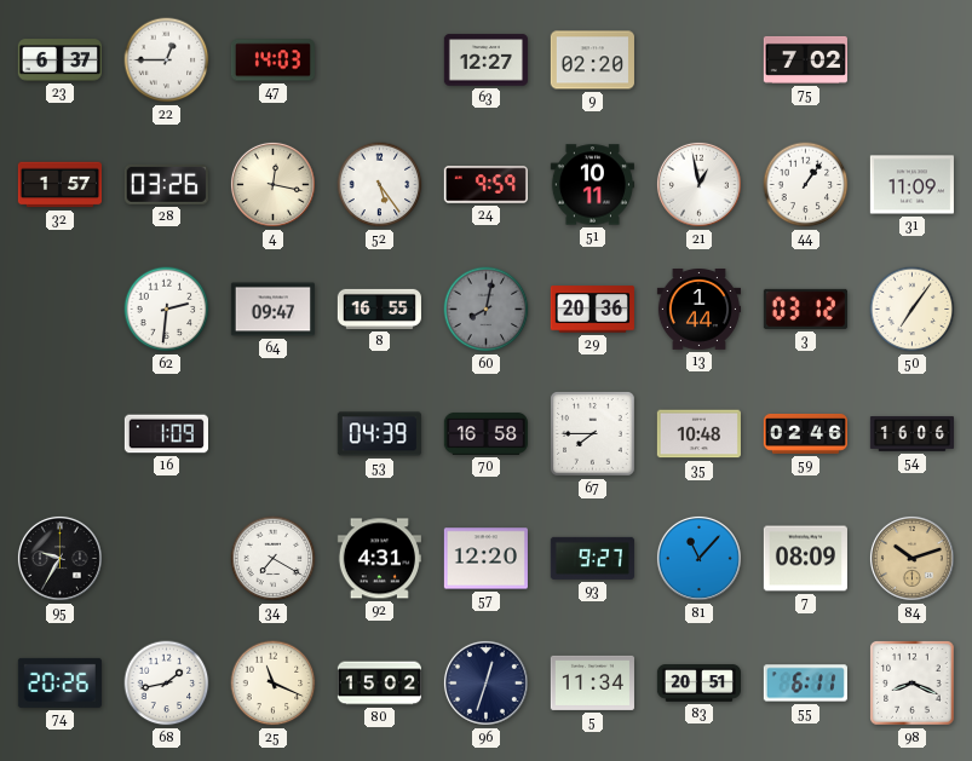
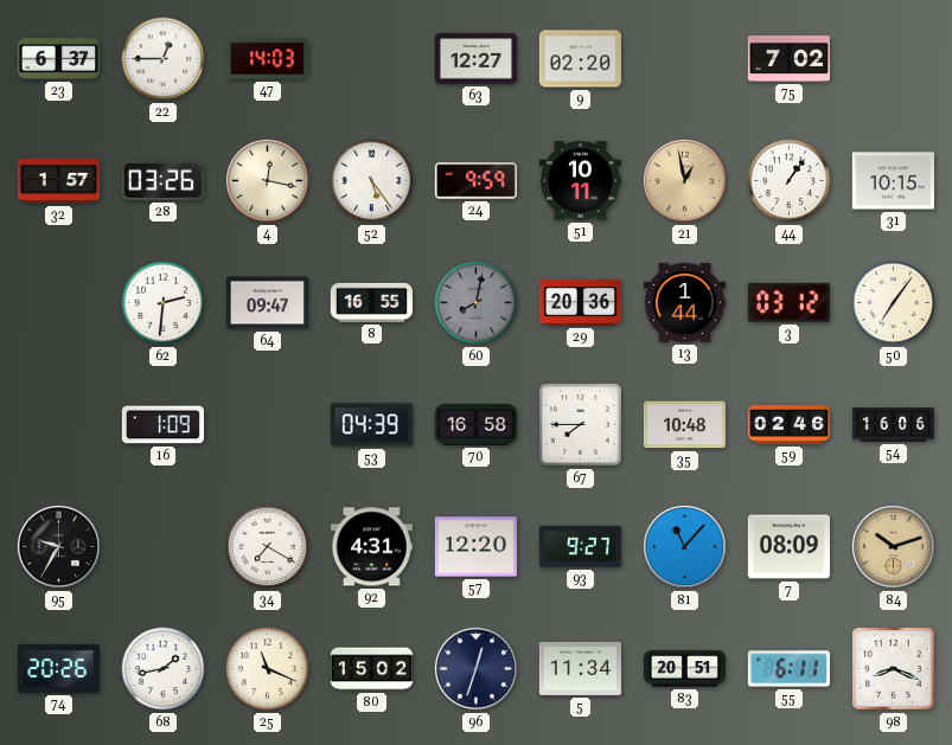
21 dial: white -> champagne
31: 11:09 -> 10:15
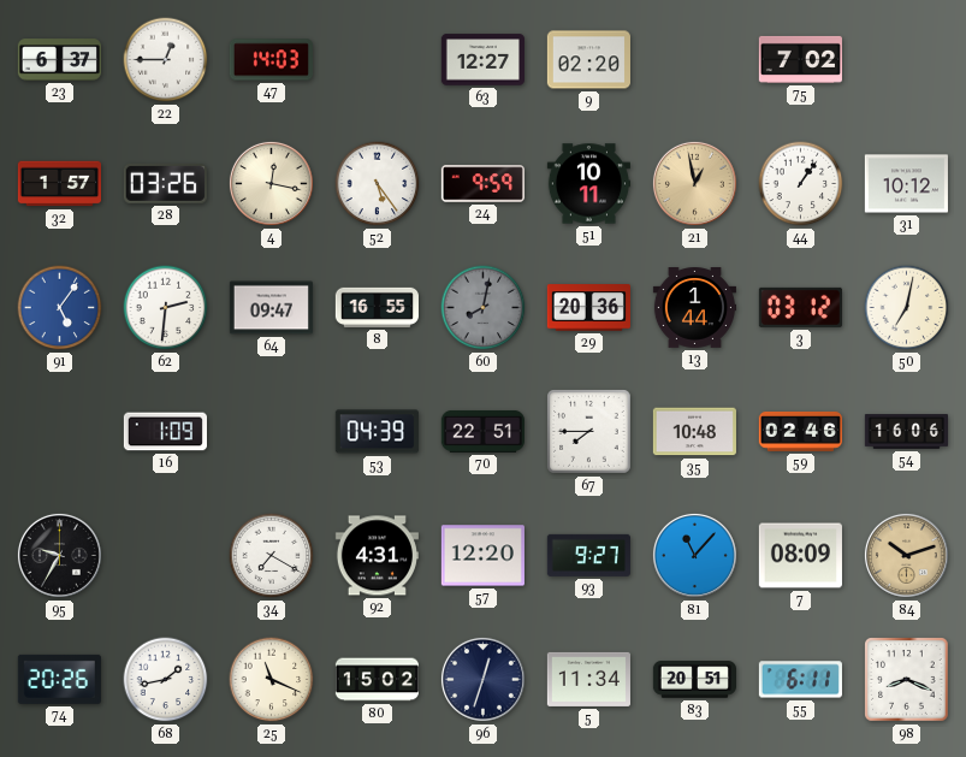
31: 10:15 -> 10:12
91: none -> 5:06
50: 7:06 -> 7:02
70: 16:58 -> 22:51
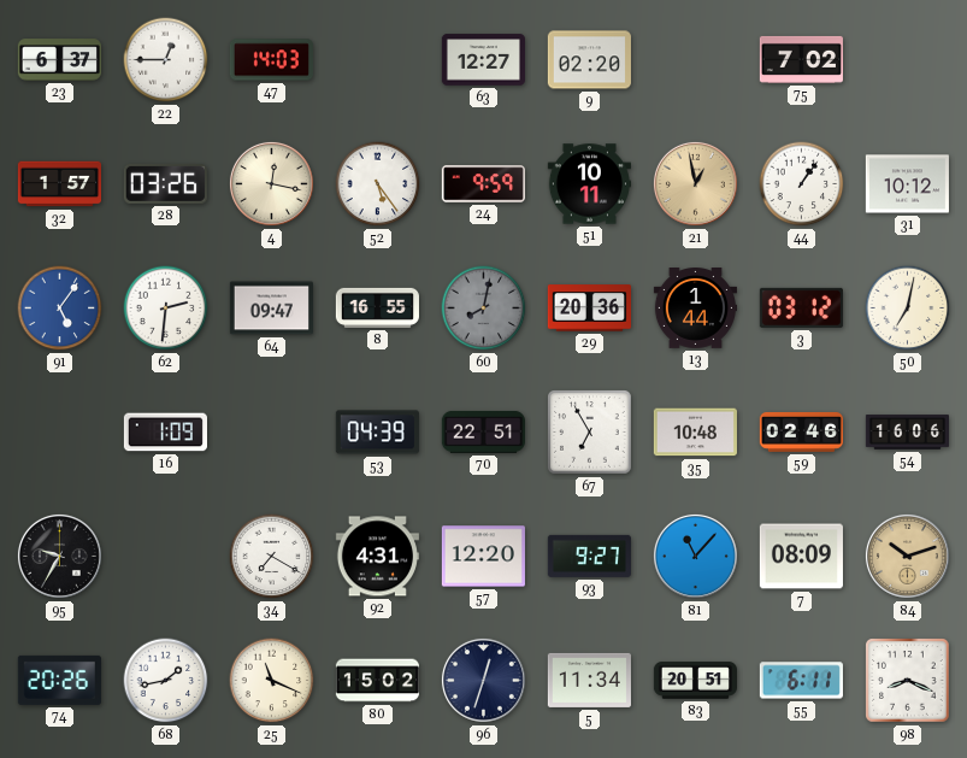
67: 7:45 -> 6:55
